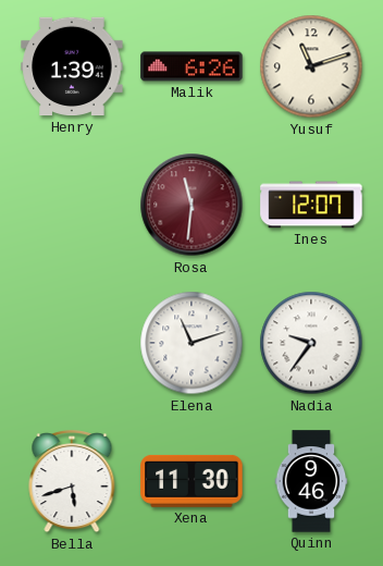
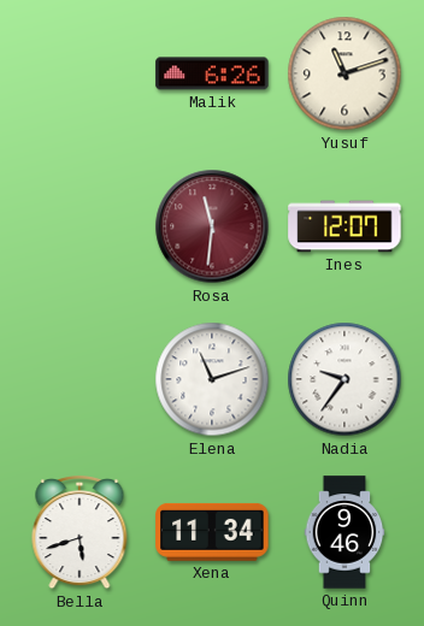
Henry: 1:39 -> none
Xena: 11:30 -> 11:34
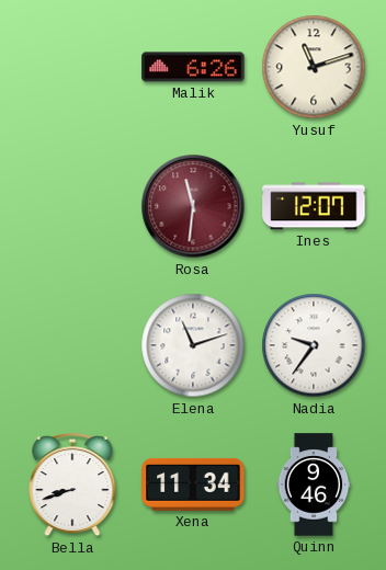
Bella: 5:42 -> 8:42
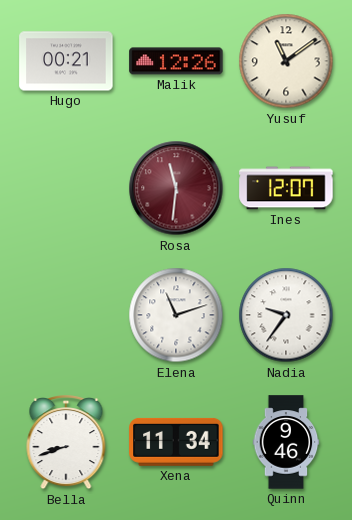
Hugo: none -> 00:21
Malik: 6:26 -> 12:26
Yusuf: 11:12 -> 11:09
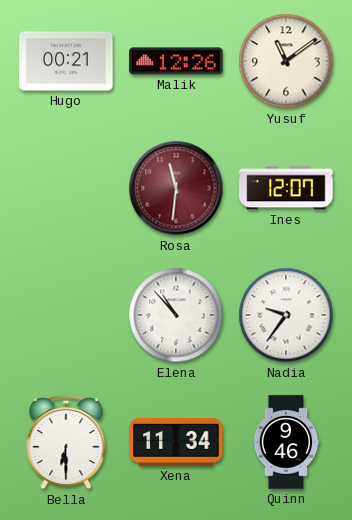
Elena: 11:12 -> 10:53
Bella: 8:42 -> 6:30
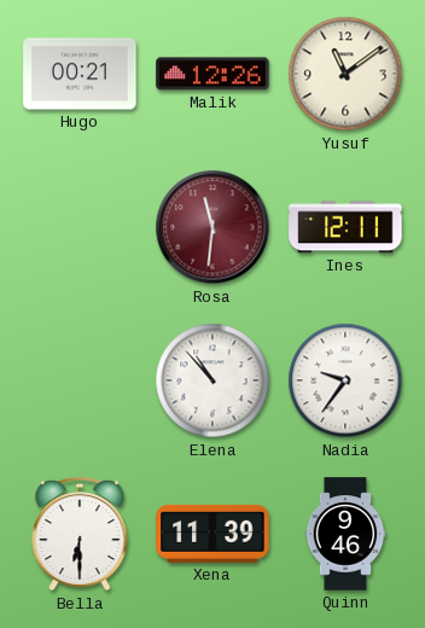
Ines: 12:07 -> 12:11
Xena: 11:34 -> 11:39
